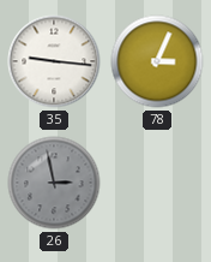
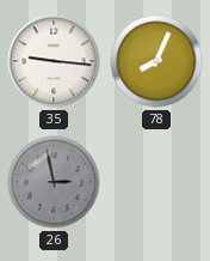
78: 3:04 -> 8:04
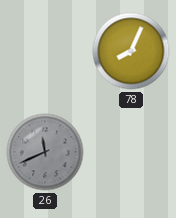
35: 9:16 -> none
26: 2:58 -> 11:41
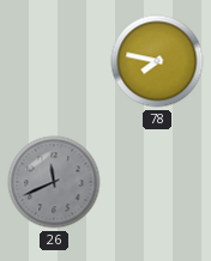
78: 8:04 -> 7:47
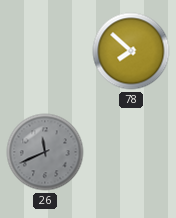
78: 7:47 -> 7:52
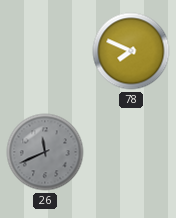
78: 7:52 -> 7:49
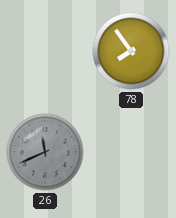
78: 7:49 -> 7:54
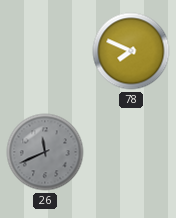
78: 7:54 -> 7:49
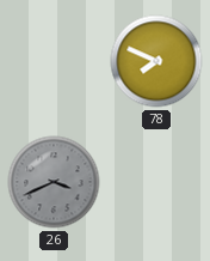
26: 11:41 -> 3:41
